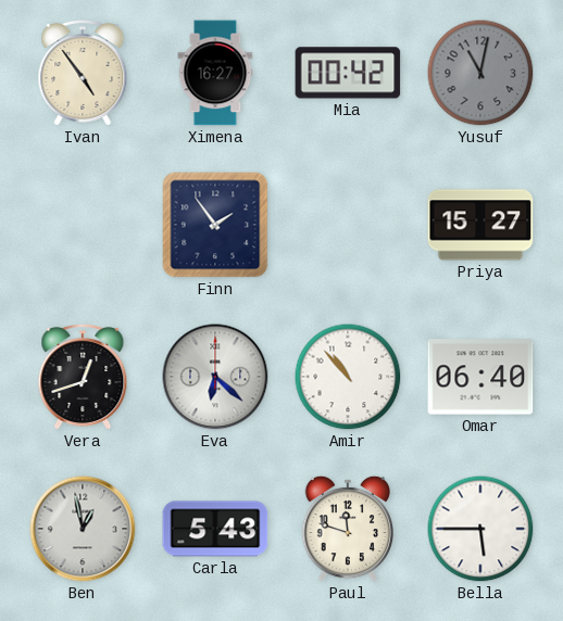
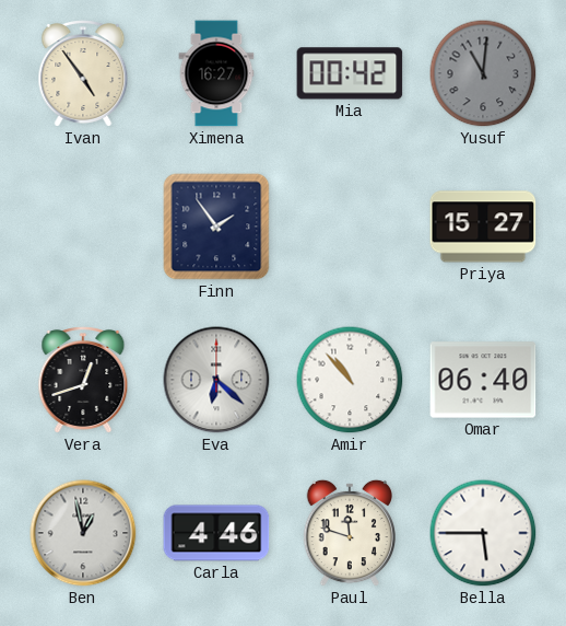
Yusuf: 11:02 -> 11:01
Carla: 5:43 -> 4:46
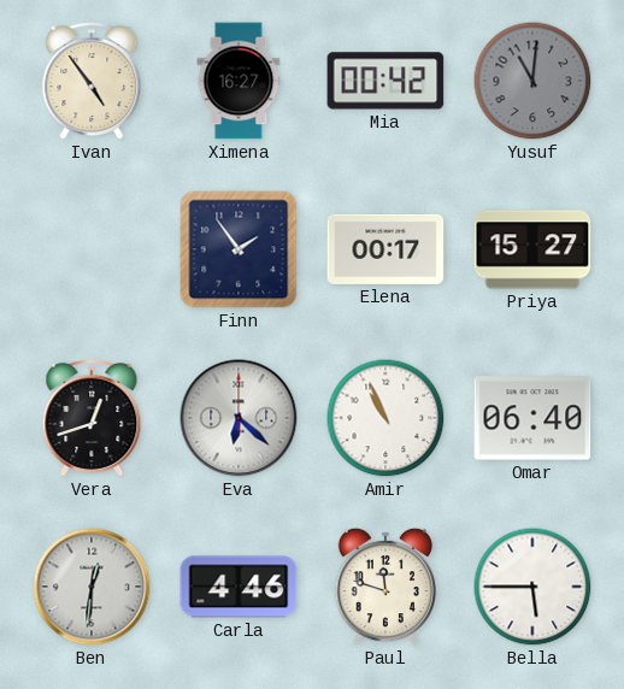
Elena: none -> 00:17
Amir: 10:53 -> 10:56
Ben: 12:58 -> 12:31
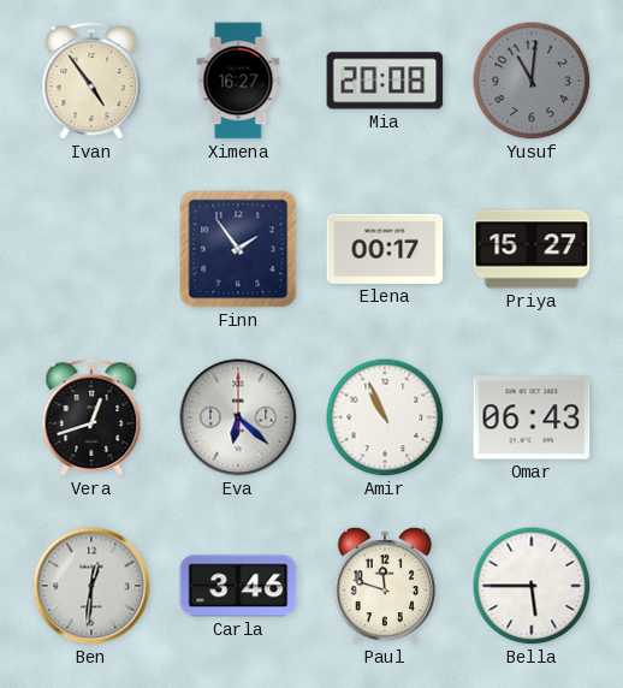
Mia: 00:42 -> 20:08
Omar: 06:40 -> 06:43
Carla: 4:46 -> 3:46
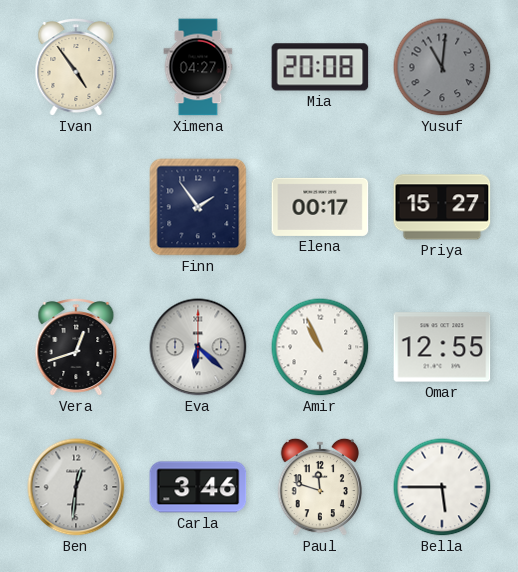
Ximena: 16:27 -> 04:27
Omar: 06:43 -> 12:55
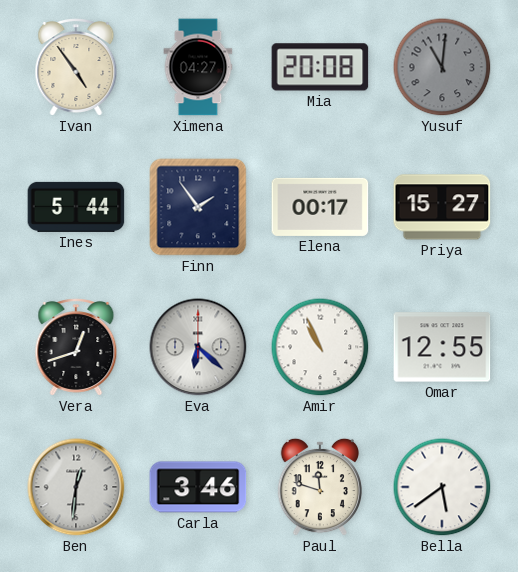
Ines: none -> 5:44
Bella: 5:45 -> 5:39
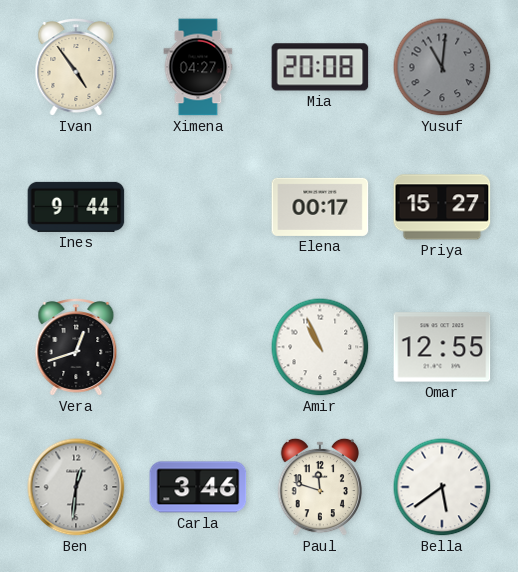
Ines: 5:44 -> 9:44
Finn: 1:54 -> none
Eva: 6:22 -> none
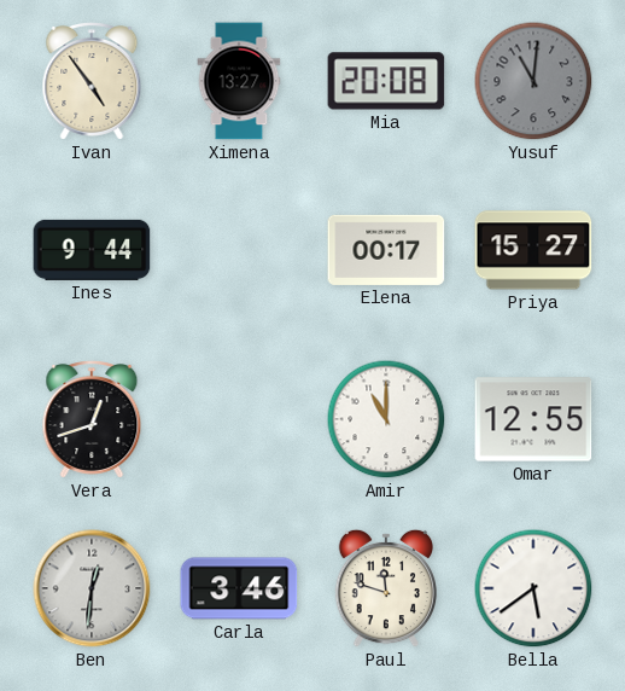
Ximena: 04:27 -> 13:27
Amir: 10:56 -> 11:00
